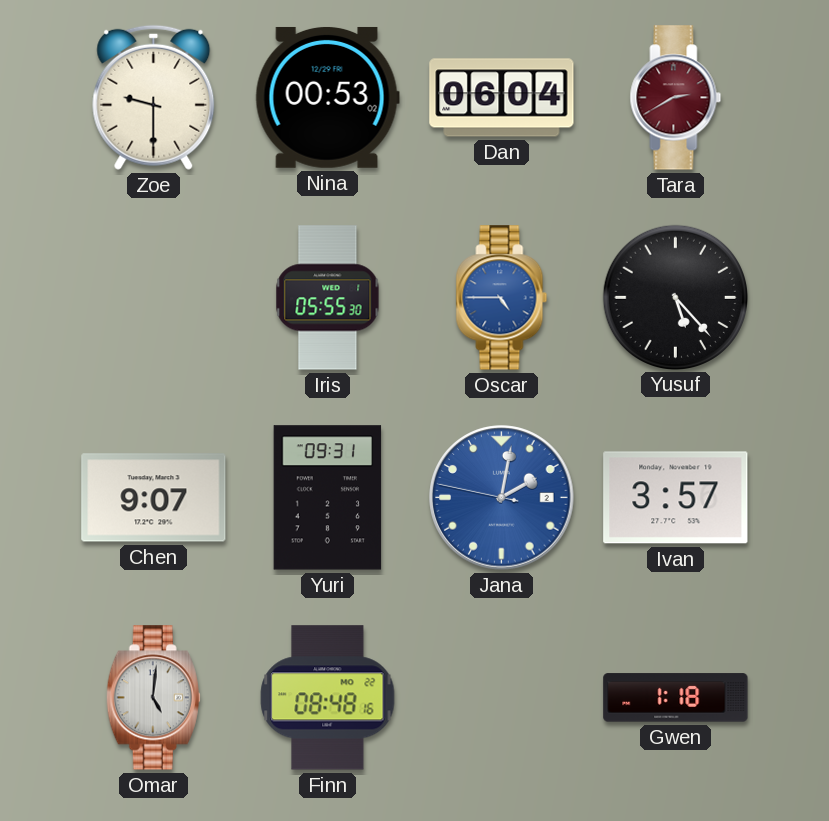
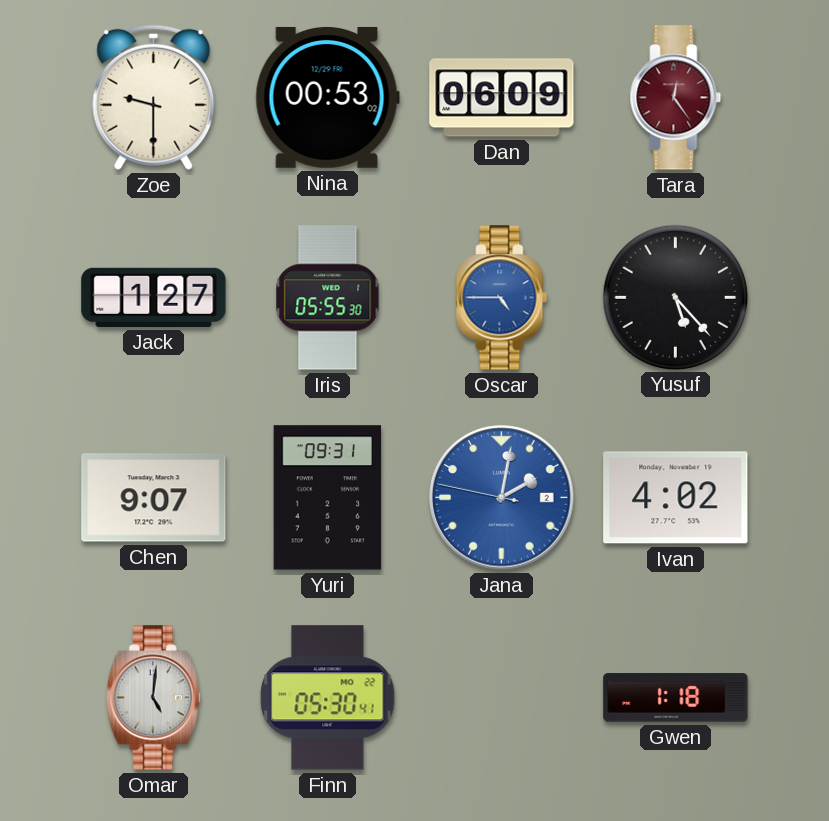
Dan: 06:04 -> 06:09
Tara: 2:40 -> 12:24
Jack: none -> 1:27
Ivan: 3:57 -> 4:02
Finn: 08:48 -> 05:30
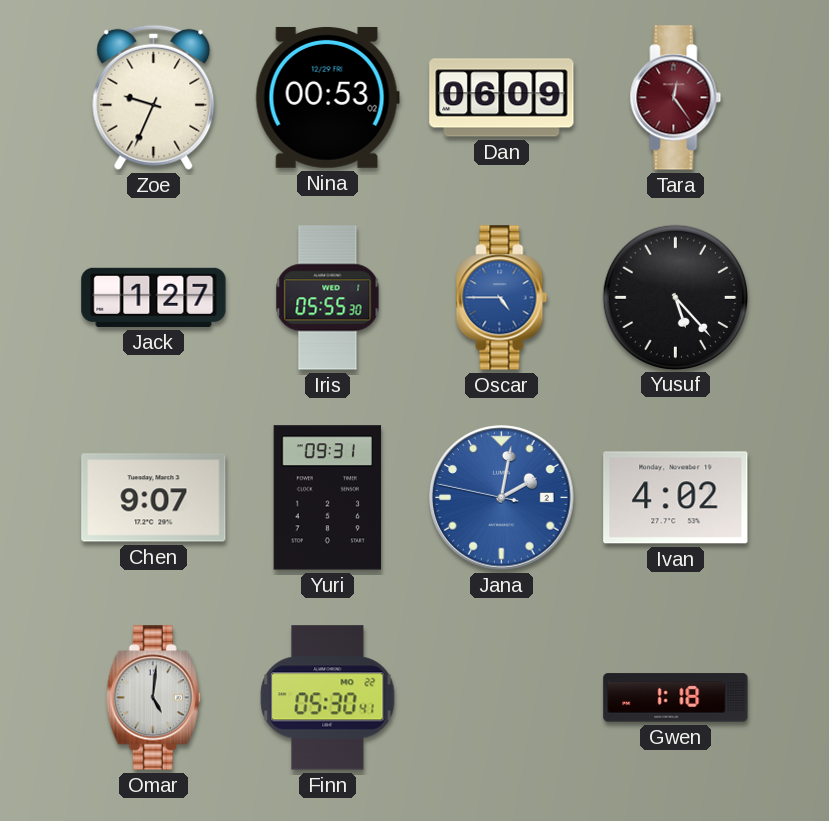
Zoe: 9:30 -> 9:34
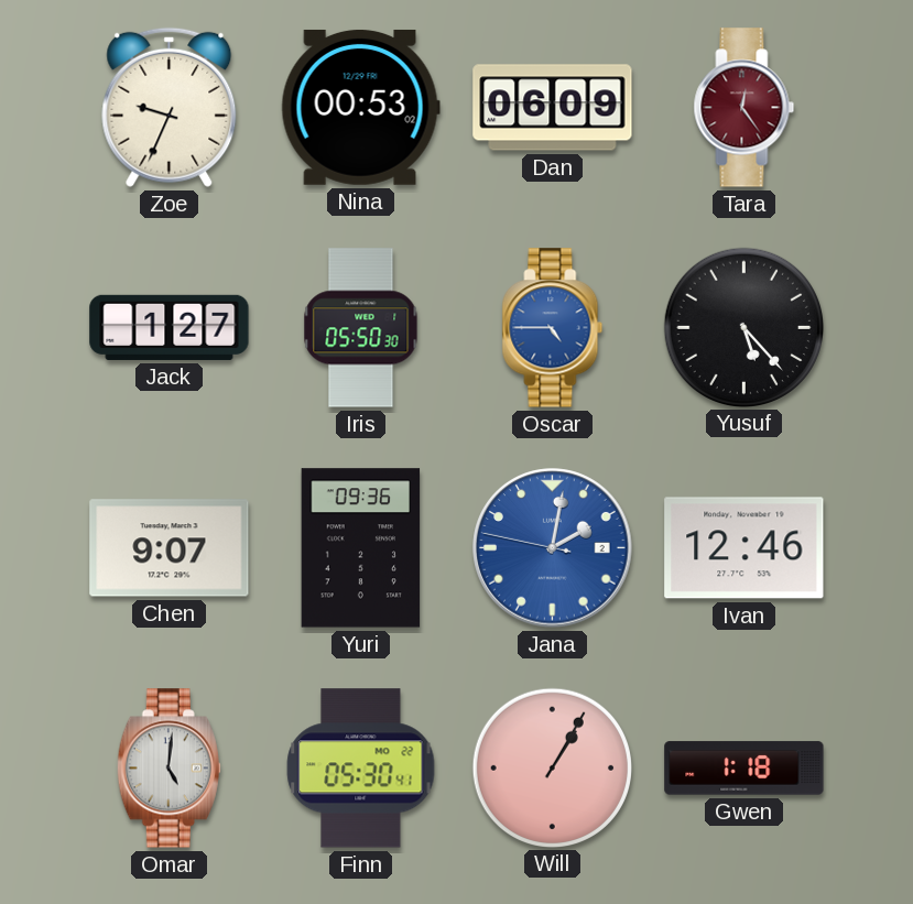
Iris: 05:55 -> 05:50
Yuri: 09:31 -> 09:36
Ivan: 4:02 -> 12:46
Will: none -> 1:05
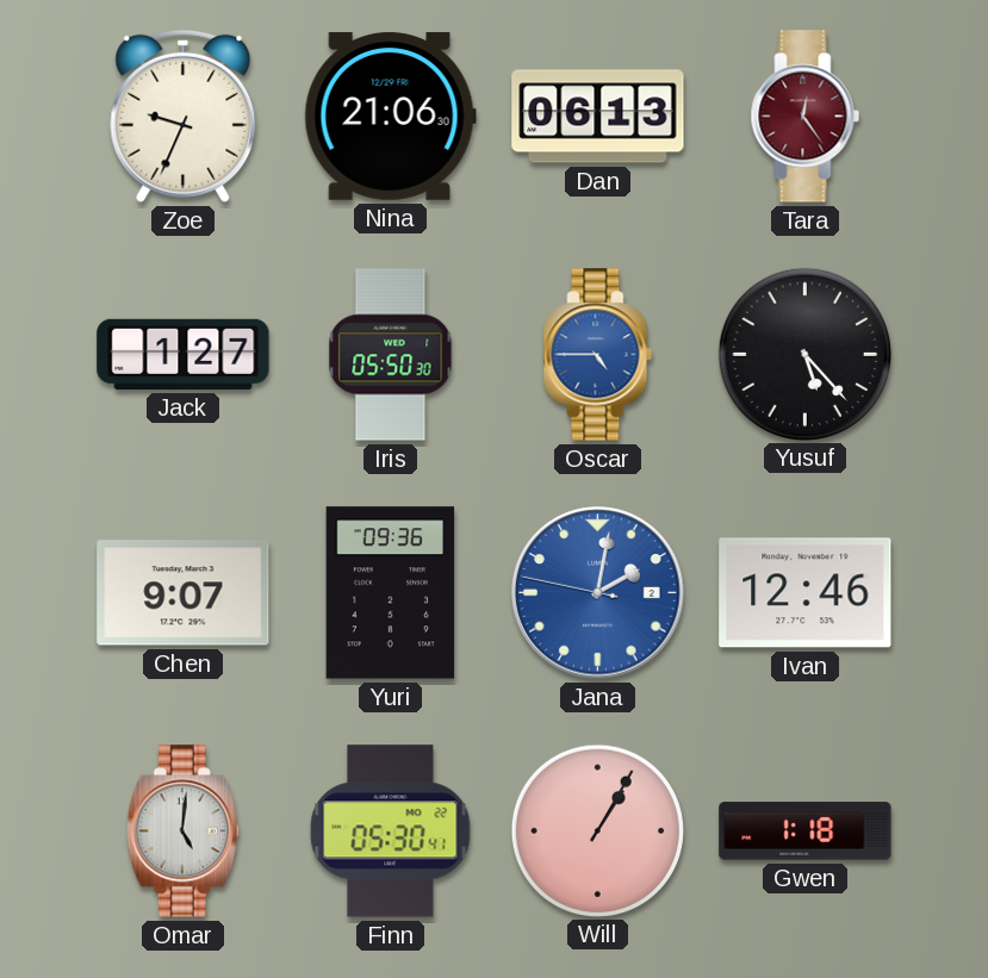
Nina: 00:53 -> 21:06
Dan: 06:09 -> 06:13
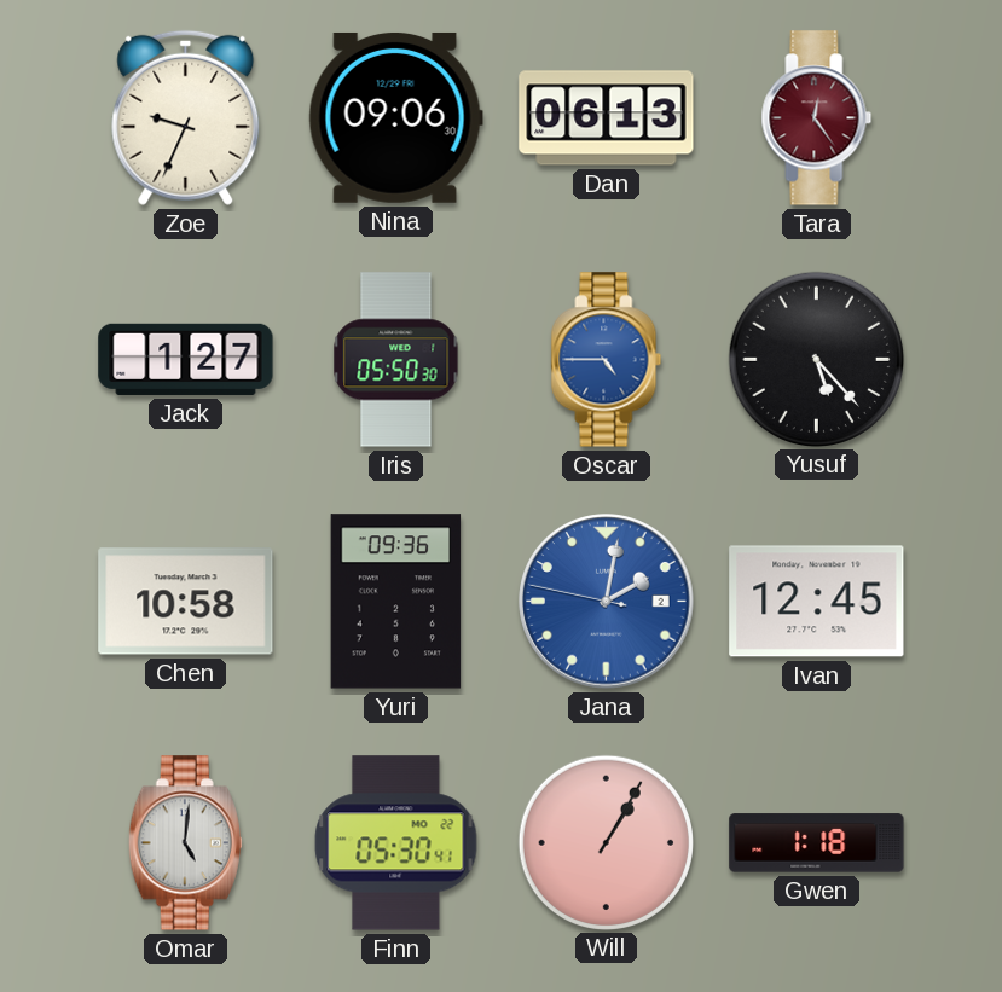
Nina: 21:06 -> 09:06
Chen: 9:07 -> 10:58
Ivan: 12:46 -> 12:45
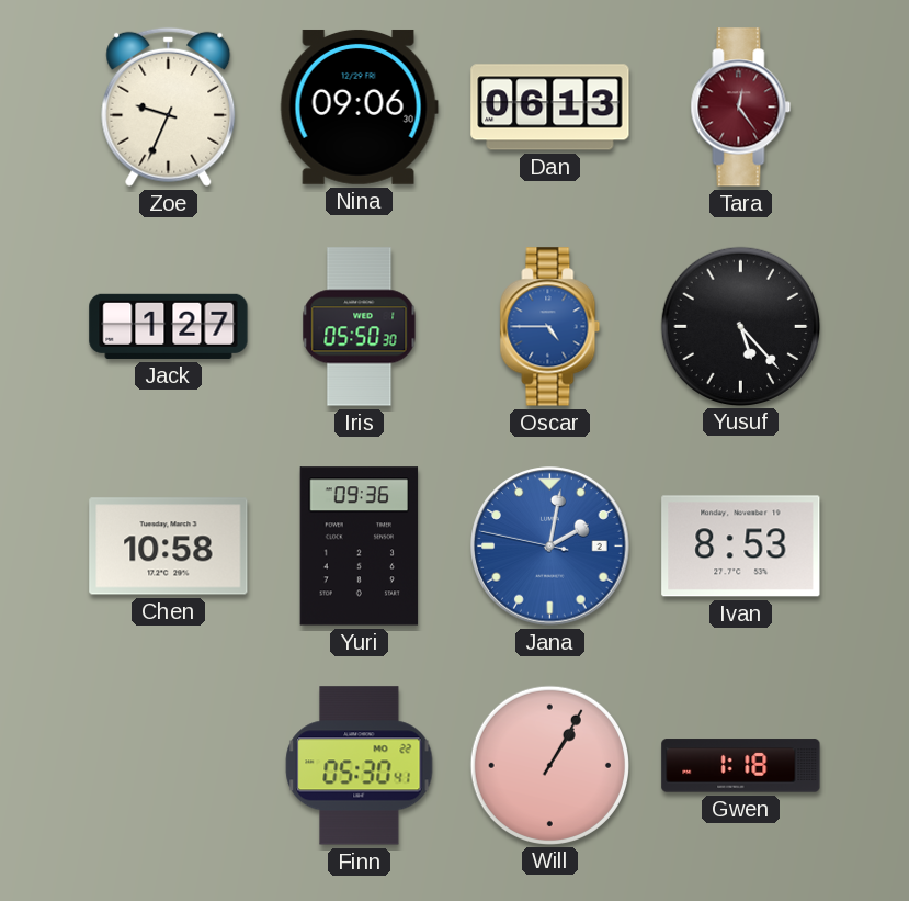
Ivan: 12:45 -> 8:53
Omar: 5:01 -> none
